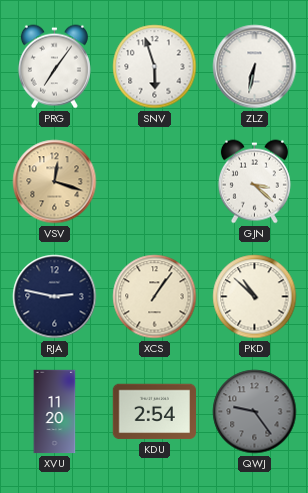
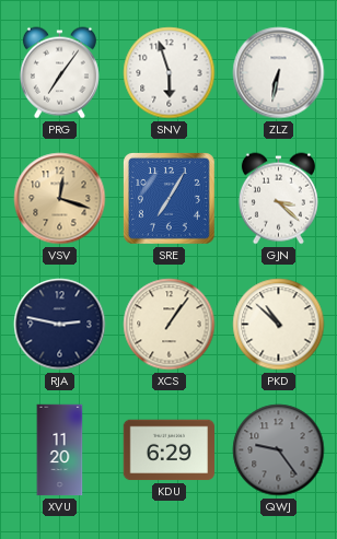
SRE: none -> 7:05
KDU: 2:54 -> 6:29
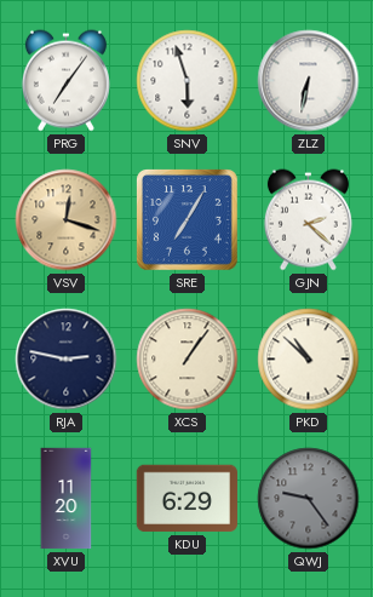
GJN: 3:22 -> 2:22
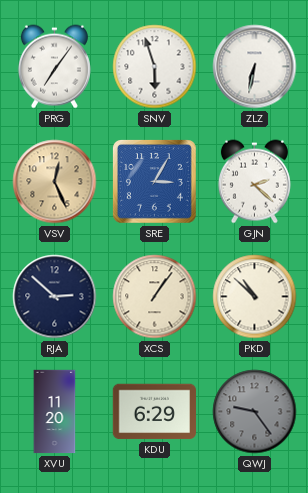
VSV: 12:18 -> 12:26
SRE: 7:05 -> 3:05
RJA: 2:47 -> 2:52
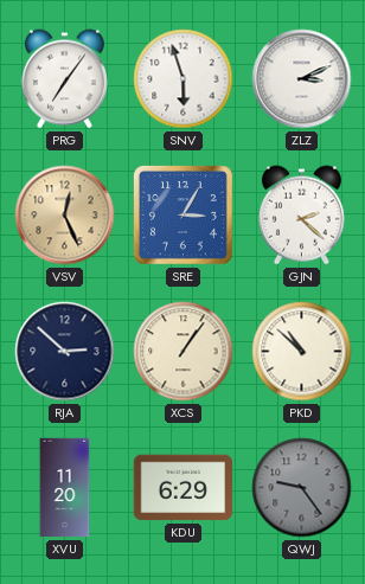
ZLZ: 6:32 -> 3:11
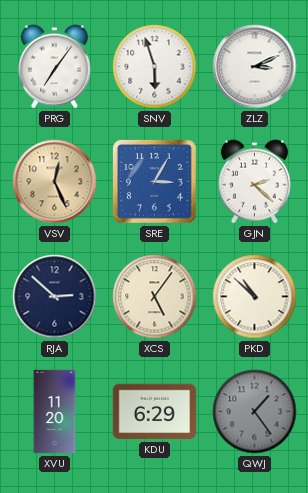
XCS: 1:06 -> 5:06
QWJ: 9:24 -> 1:24
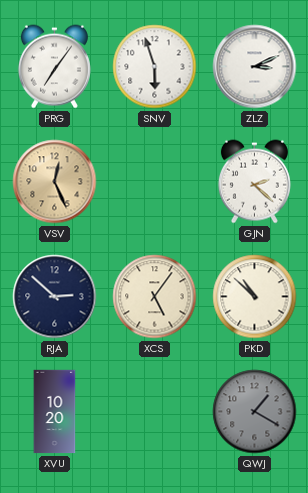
SRE: 3:05 -> none
XVU: 11:20 -> 10:20
KDU: 6:29 -> none
QWJ: 1:24 -> 1:20
